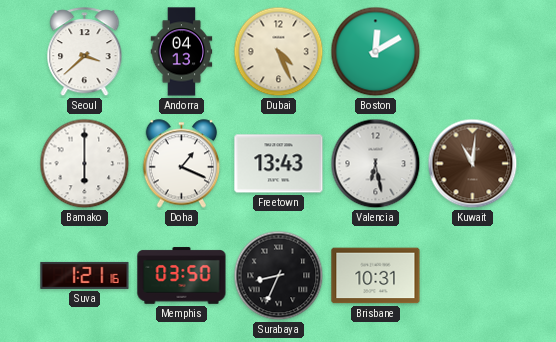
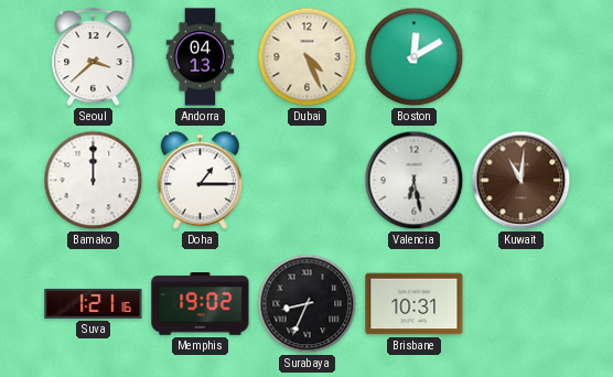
Bamako: 6:00 -> 12:00
Doha: 1:19 -> 1:15
Freetown: 13:43 -> none
Memphis: 03:50 -> 19:02
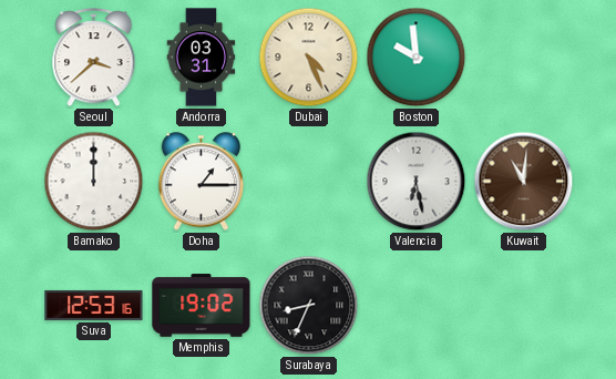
Andorra: 04:13 -> 03:31
Boston: 12:10 -> 9:59
Suva: 1:21 -> 12:53
Brisbane: 10:31 -> none
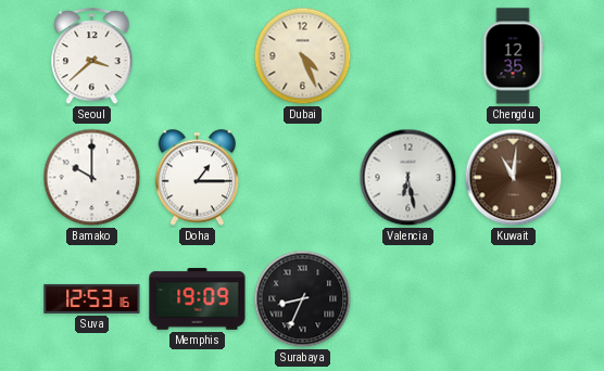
Andorra: 03:31 -> none
Boston: 9:59 -> none
Chengdu: none -> 12:35
Bamako: 12:00 -> 10:00
Memphis: 19:02 -> 19:09
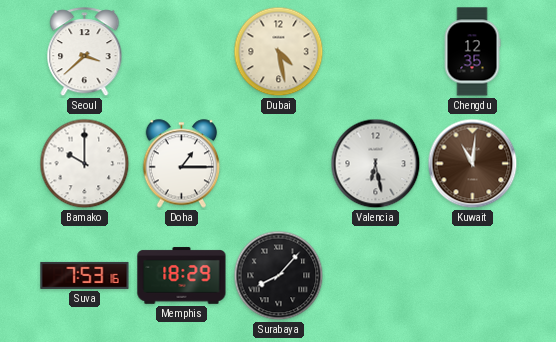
Dubai: 4:26 -> 4:28
Suva: 12:53 -> 7:53
Memphis: 19:09 -> 18:29
Surabaya: 8:34 -> 8:07
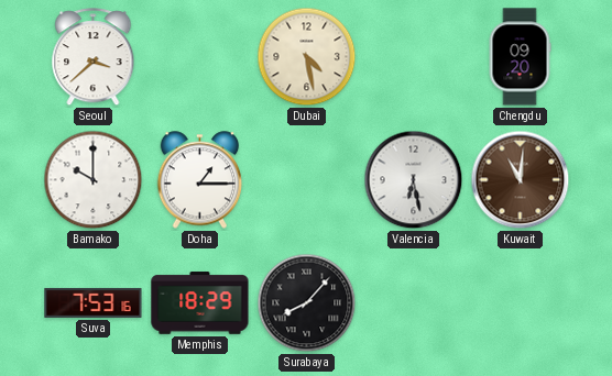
Chengdu: 12:35 -> 09:20
